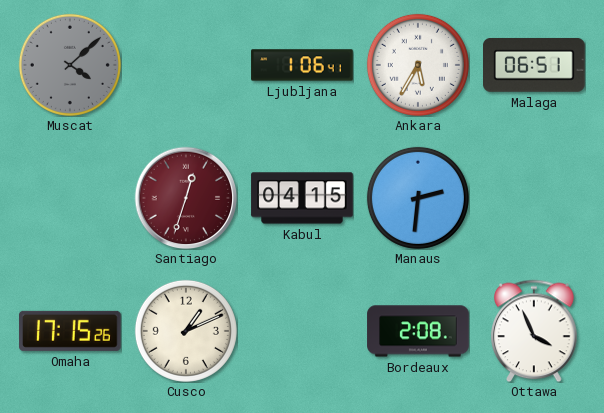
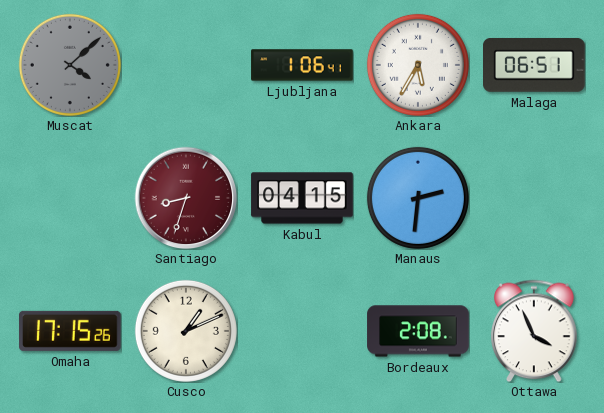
Santiago: 12:33 -> 8:33
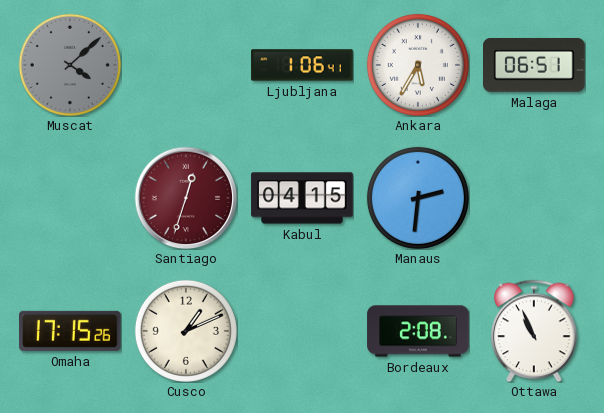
Santiago: 8:33 -> 12:33
Ottawa: 3:56 -> 10:56
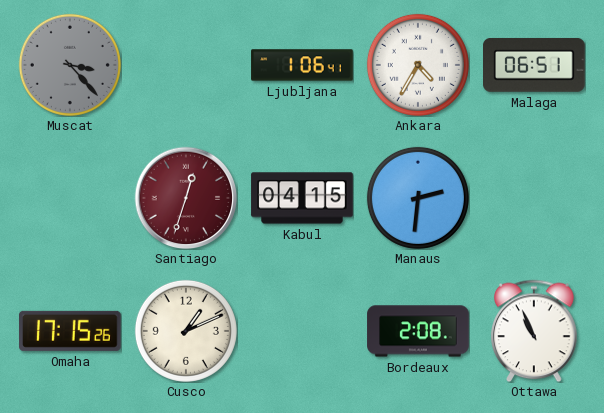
Muscat: 4:08 -> 3:23
Ankara: 5:35 -> 4:35
